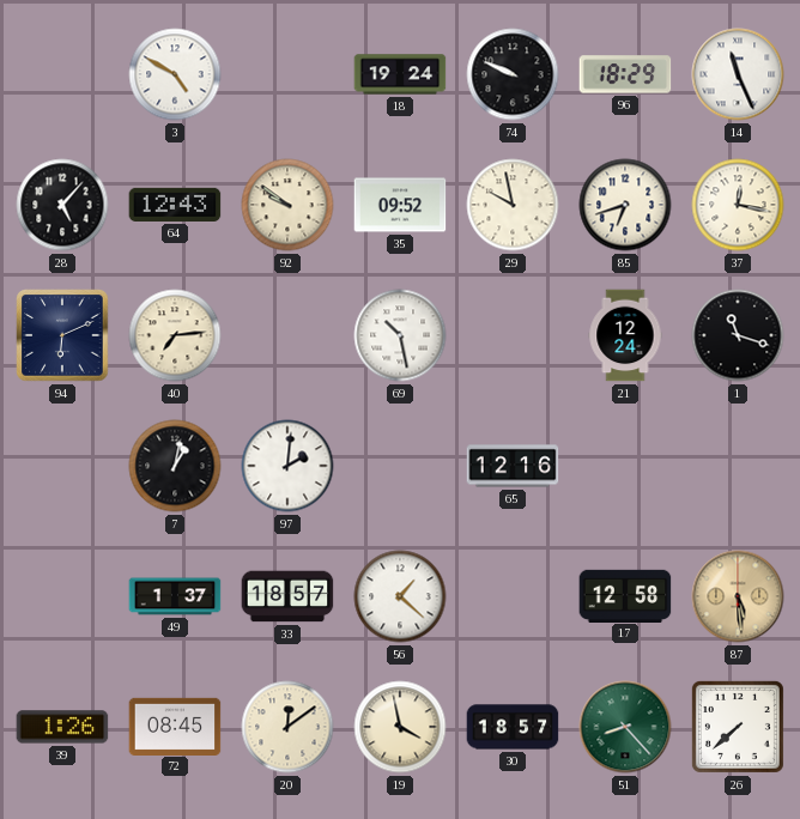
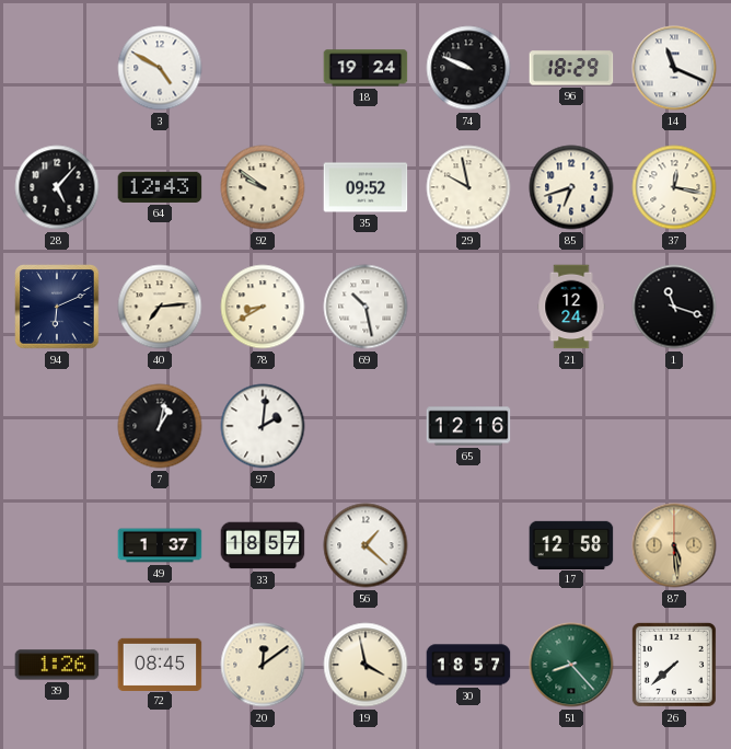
14: 11:26 -> 11:19
78: none -> 8:40
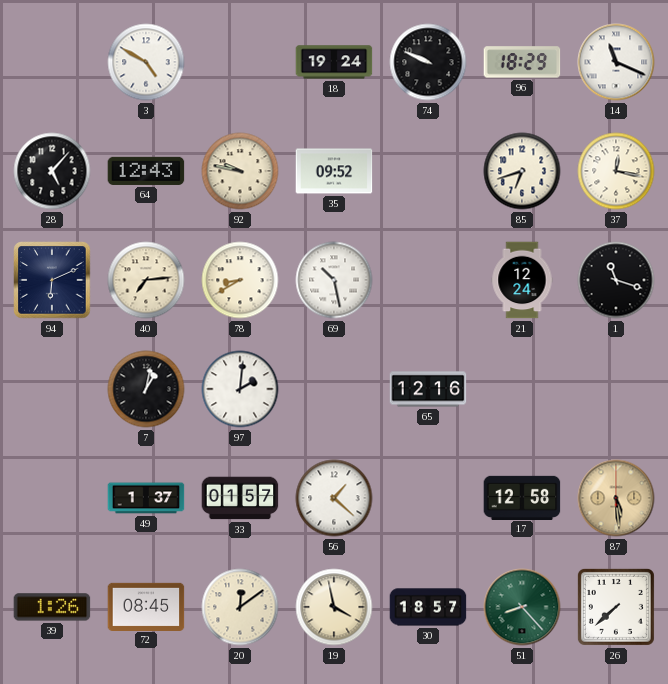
92: 9:51 -> 9:47
29: 9:58 -> none
33: 18:57 -> 01:57
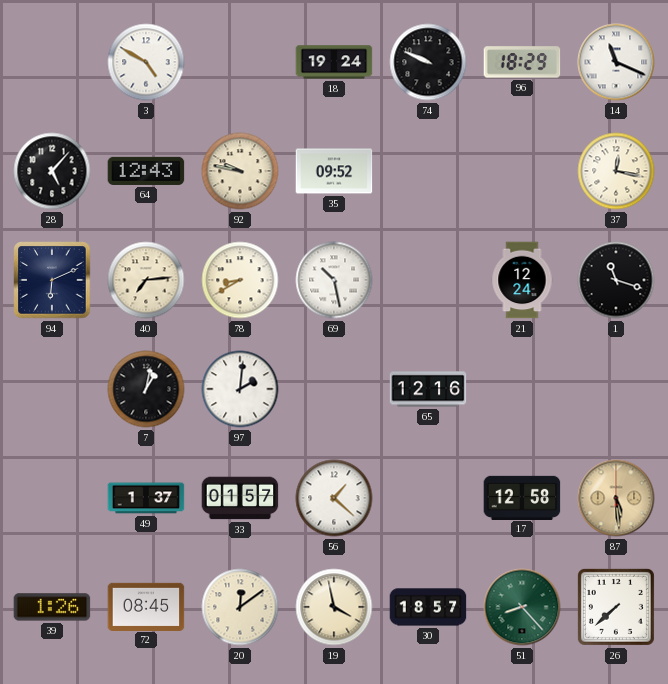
85: 6:42 -> none
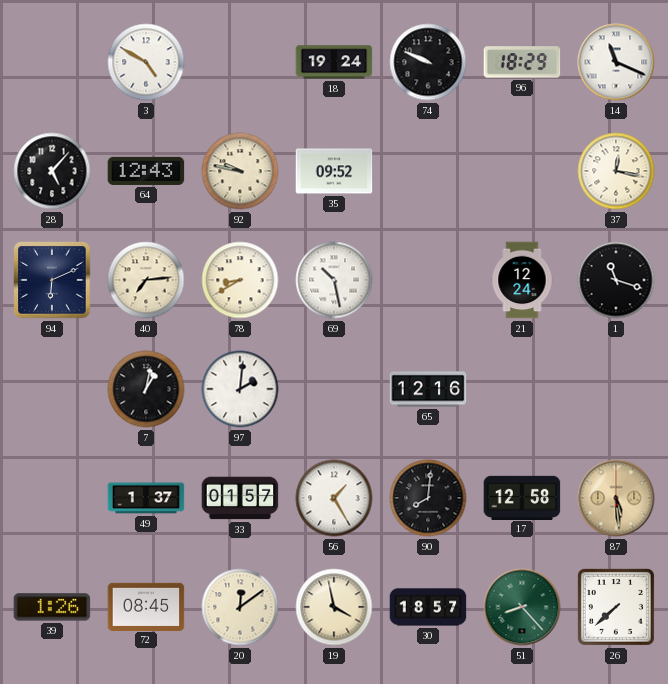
56: 1:22 -> 1:25
90: none -> 8:01
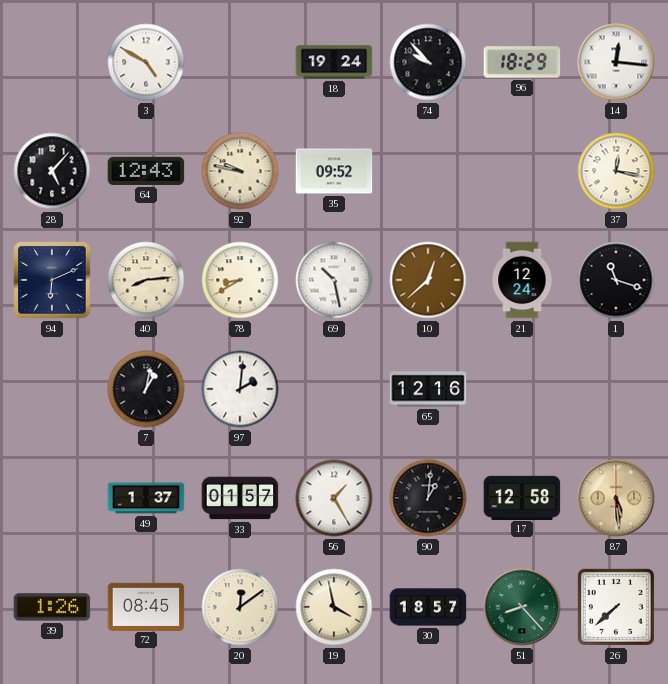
74: 9:49 -> 9:53
14: 11:19 -> 12:16
40: 7:14 -> 8:14
10: none -> 12:38
90: 8:01 -> 1:01
